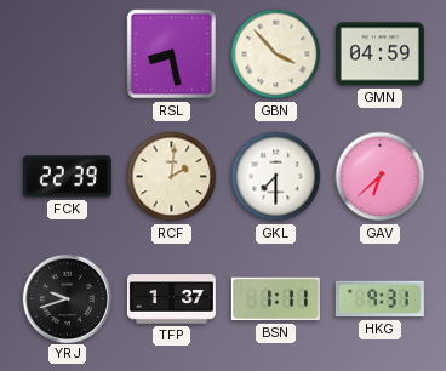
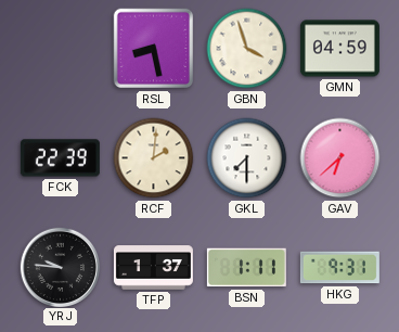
GBN: 3:53 -> 3:57
YRJ: 9:42 -> 9:46
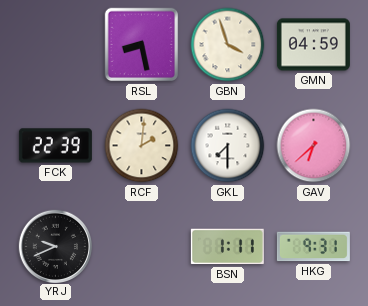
YRJ: 9:46 -> 9:41
TFP: 1:37 -> none
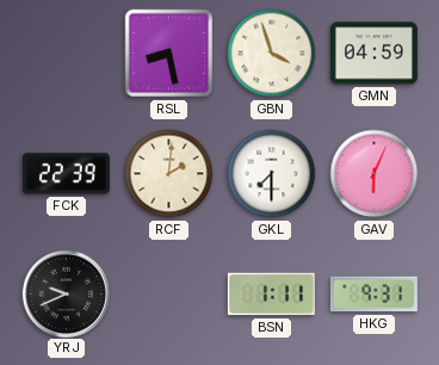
GAV: 6:38 -> 6:04
